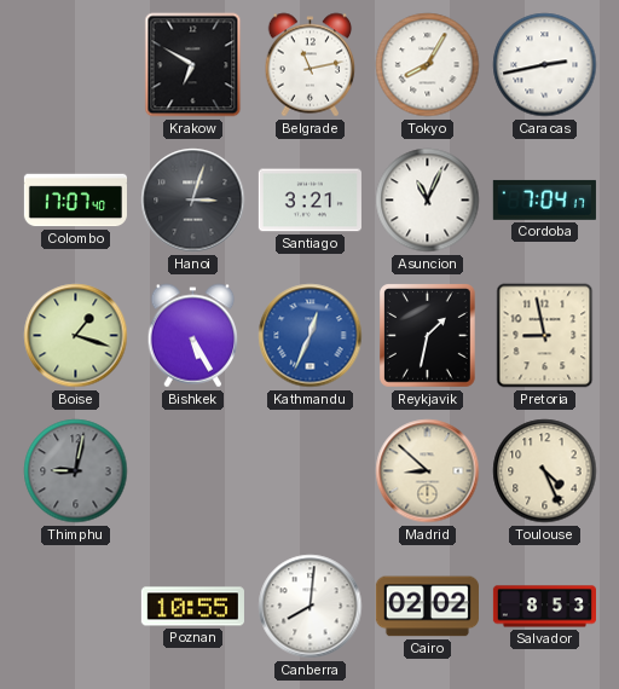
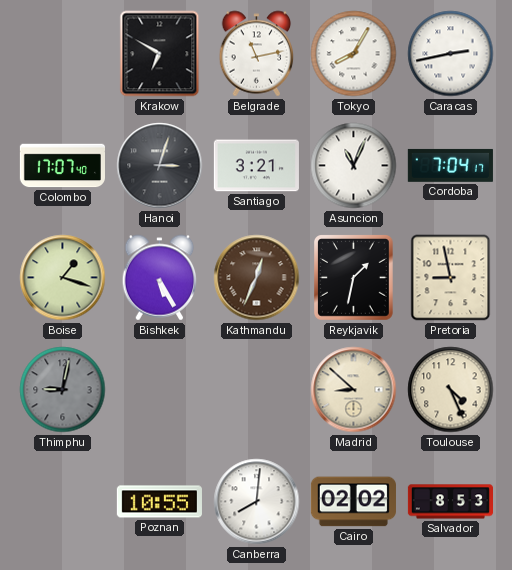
Kathmandu dial: blue -> brown
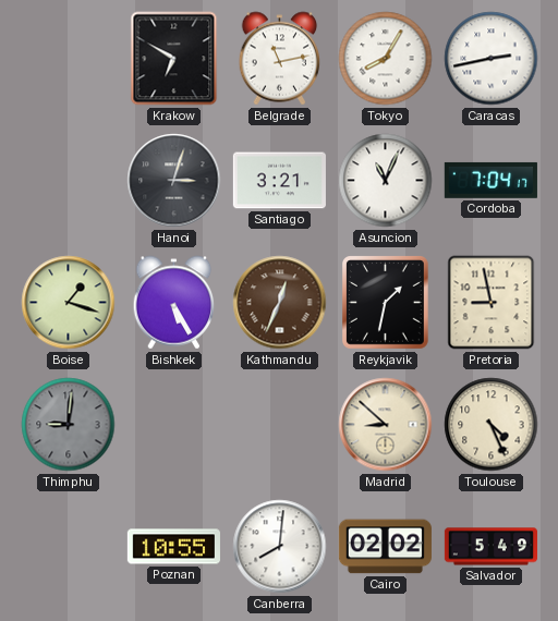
Colombo: 17:07 -> none
Thimphu: 9:02 -> 9:01
Salvador: 8:53 -> 5:49
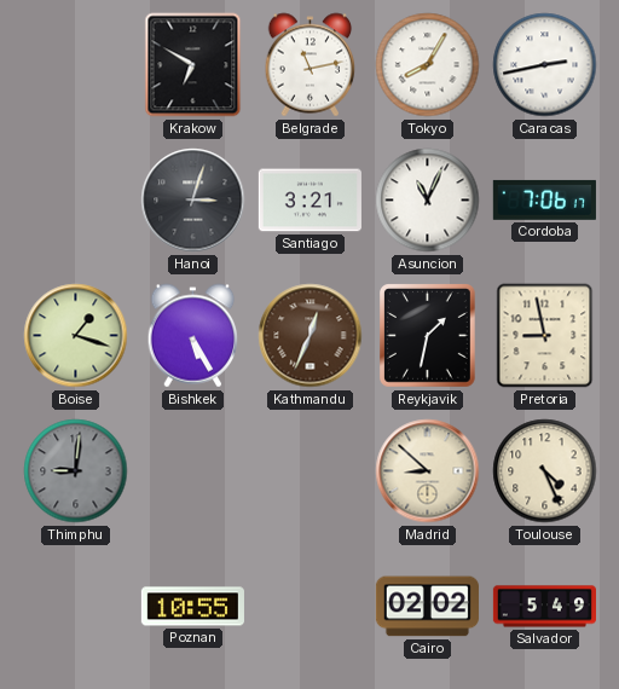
Cordoba: 7:04 -> 7:06
Canberra: 8:01 -> none
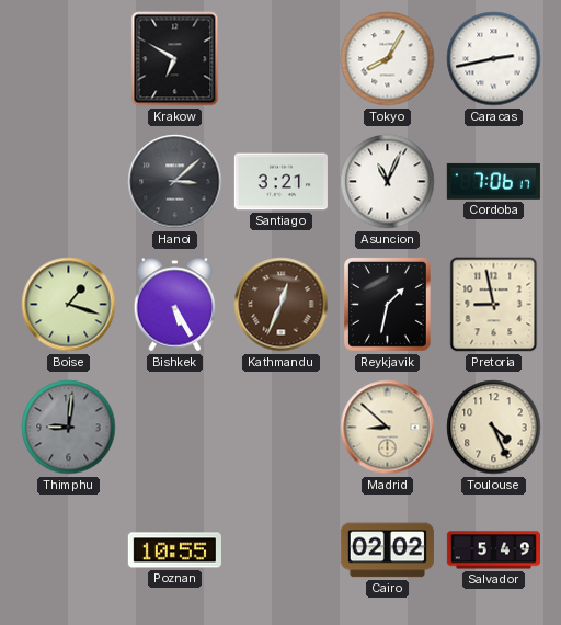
Belgrade: 11:13 -> none
Hanoi: 3:03 -> 3:08
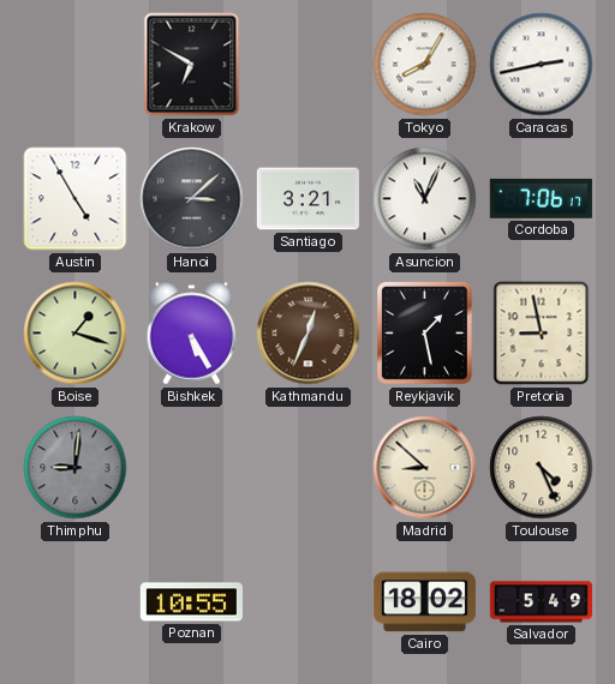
Austin: none -> 4:55
Reykjavik: 1:32 -> 1:28
Cairo: 02:02 -> 18:02
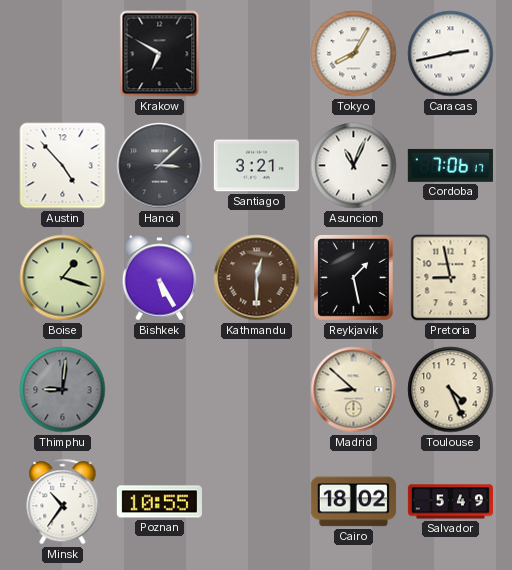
Austin: 4:55 -> 4:53
Kathmandu: 12:34 -> 12:30
Minsk: none -> 10:36
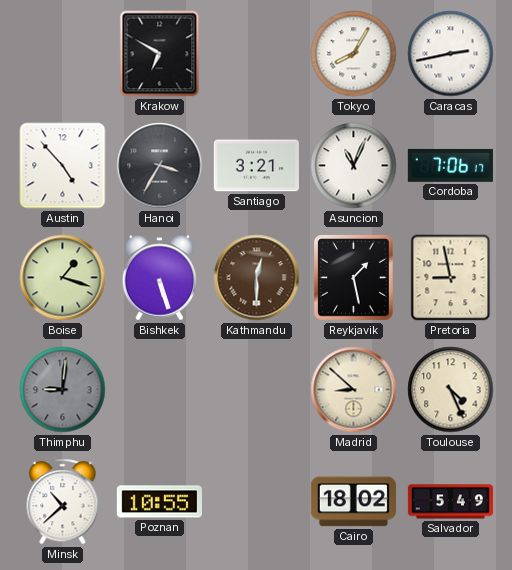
Hanoi: 3:08 -> 3:35
Bishkek: 5:25 -> 5:27
Minsk: 10:36 -> 10:38
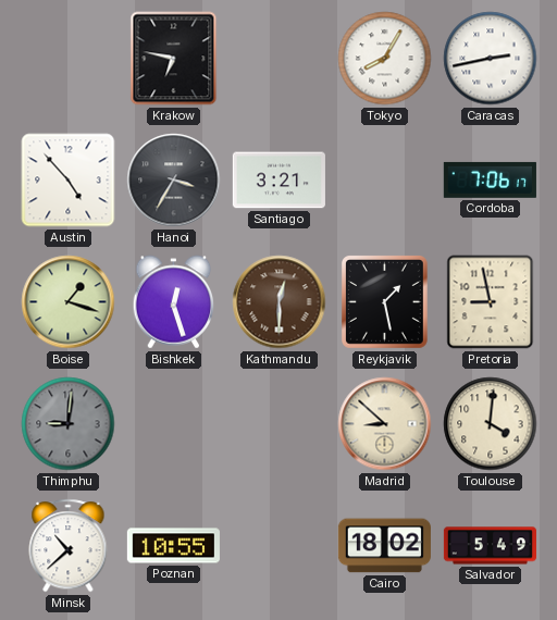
Krakow: 6:50 -> 6:47
Asuncion: 11:04 -> none
Bishkek: 5:27 -> 12:27
Toulouse: 4:26 -> 4:01
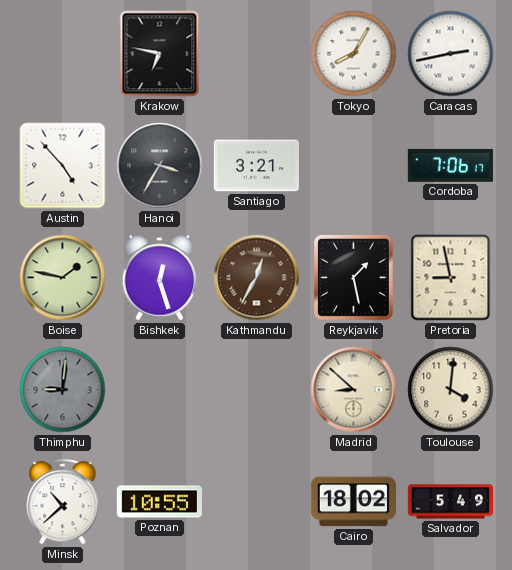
Boise: 1:18 -> 1:47
Kathmandu: 12:30 -> 12:35
